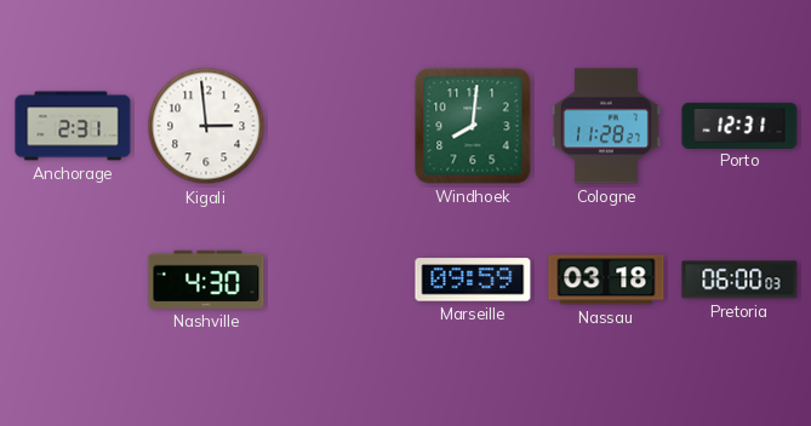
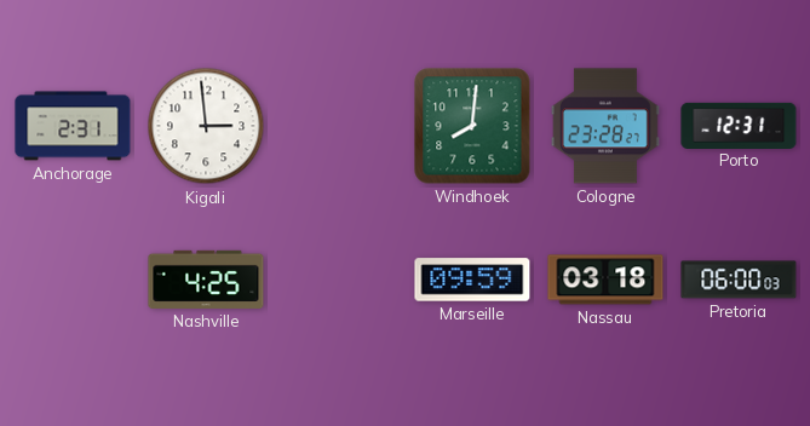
Cologne: 11:28 -> 23:28
Nashville: 4:30 -> 4:25
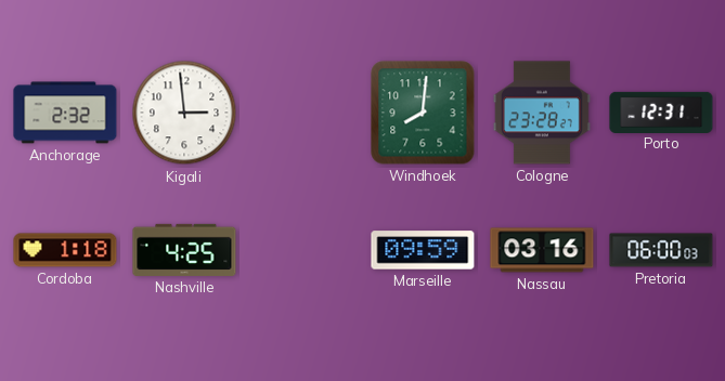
Anchorage: 2:31 -> 2:32
Cordoba: none -> 1:18
Nassau: 03:18 -> 03:16
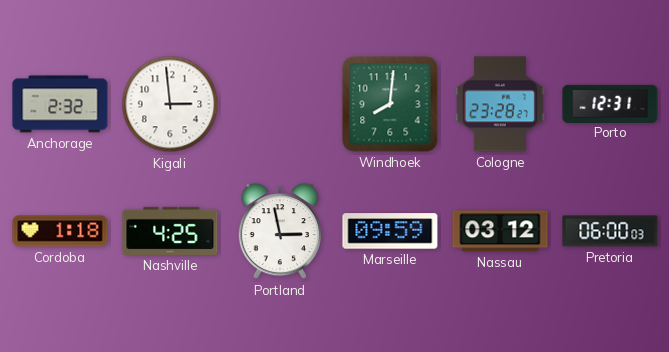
Portland: none -> 2:58
Nassau: 03:16 -> 03:12
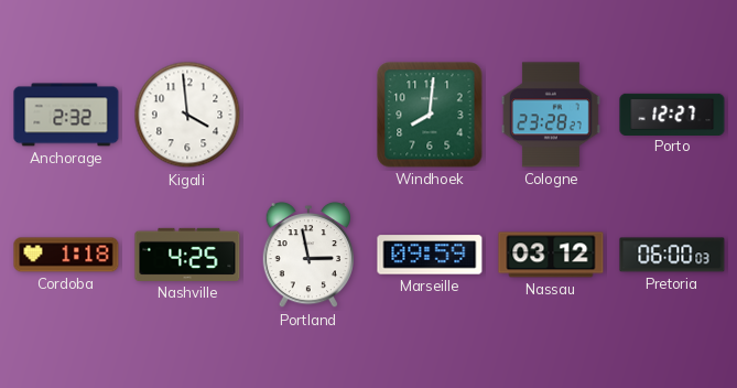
Kigali: 2:59 -> 3:59
Porto: 12:31 -> 12:27
